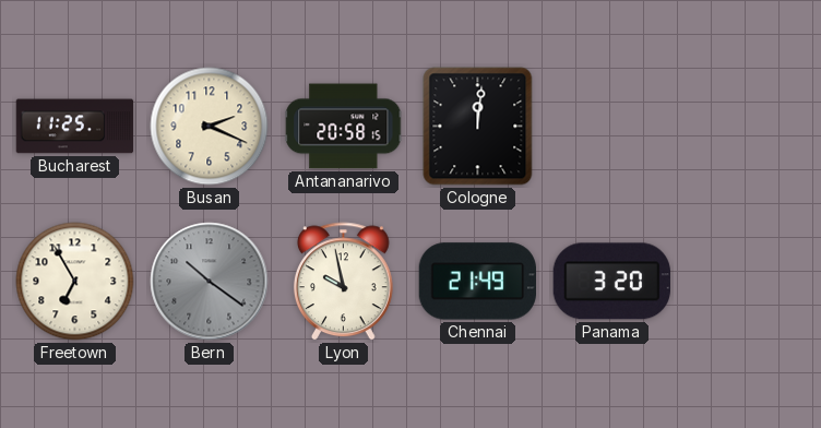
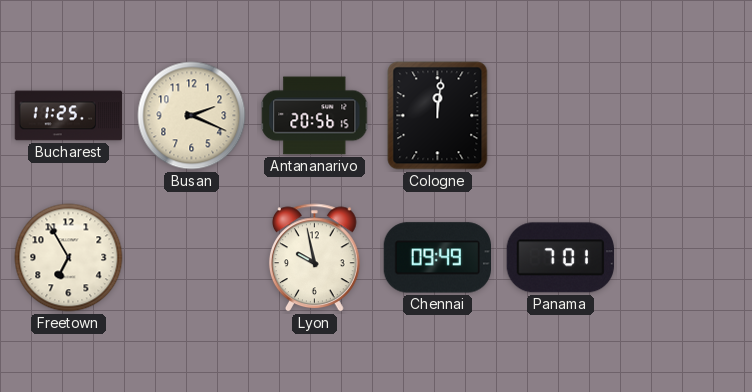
Antananarivo: 20:58 -> 20:56
Bern: 10:21 -> none
Chennai: 21:49 -> 09:49
Panama: 3:20 -> 7:01
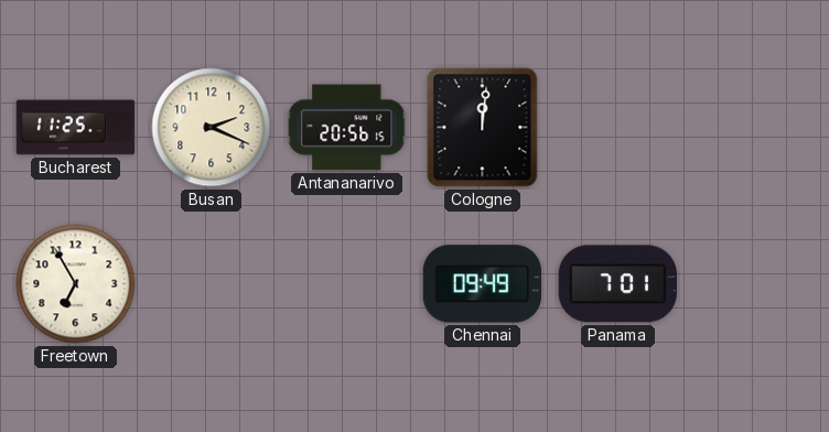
Lyon: 9:58 -> none
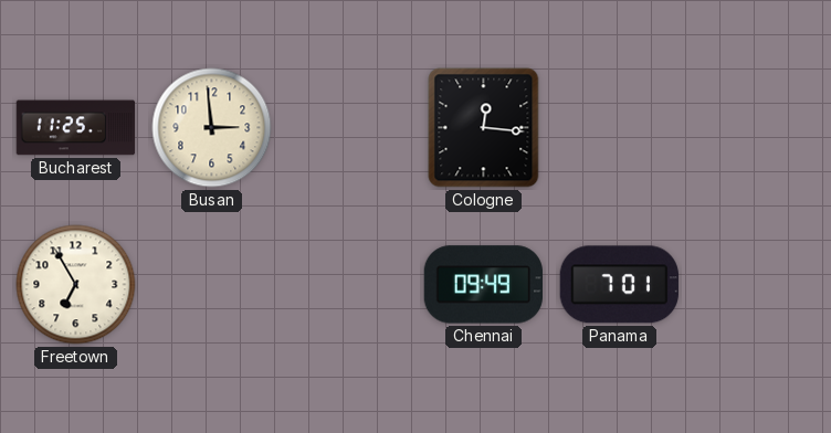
Busan: 2:19 -> 2:59
Antananarivo: 20:56 -> none
Cologne: 12:01 -> 12:16
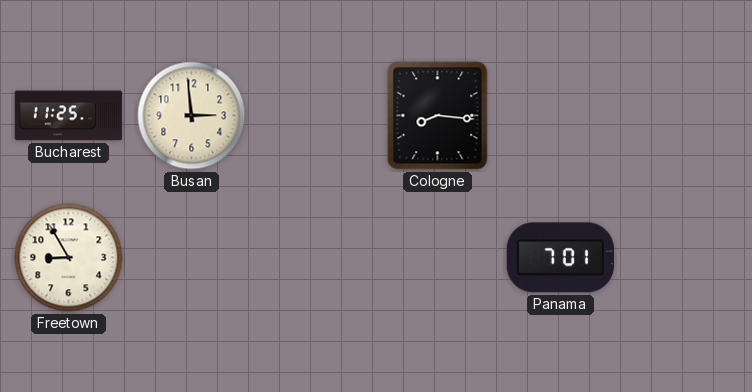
Cologne: 12:16 -> 8:16
Freetown: 6:55 -> 8:55
Chennai: 09:49 -> none
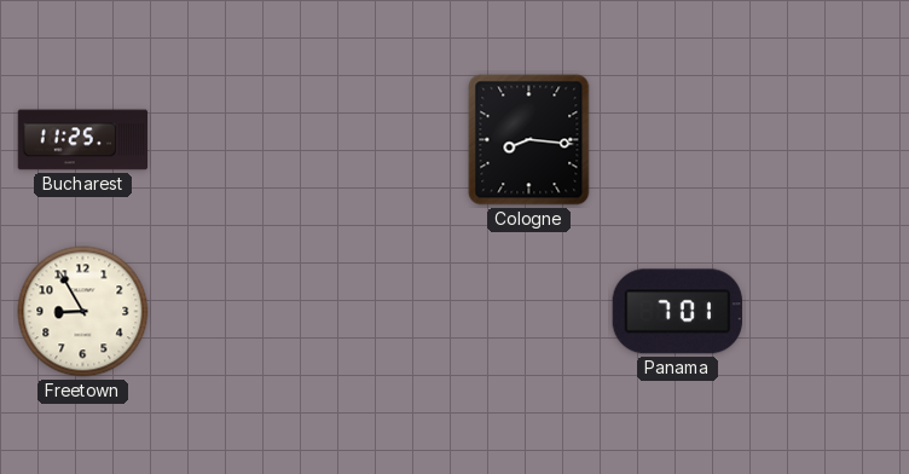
Busan: 2:59 -> none
